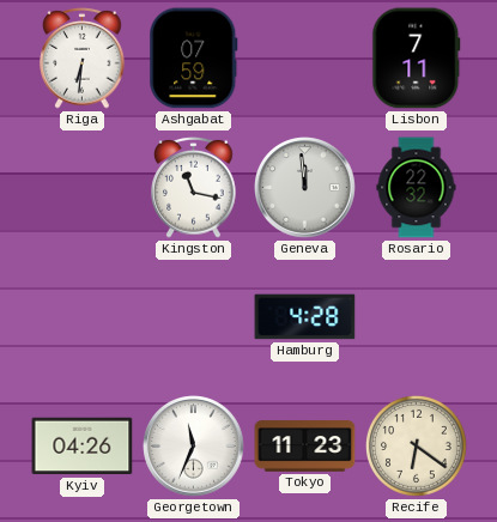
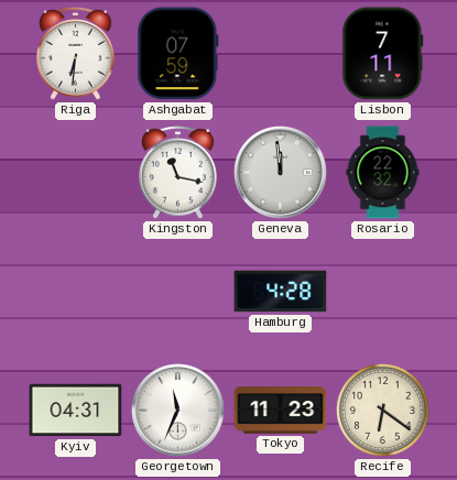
Kyiv: 04:26 -> 04:31
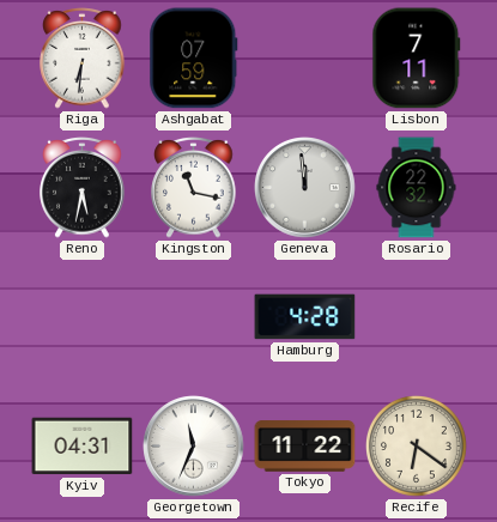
Reno: none -> 5:32
Tokyo: 11:23 -> 11:22
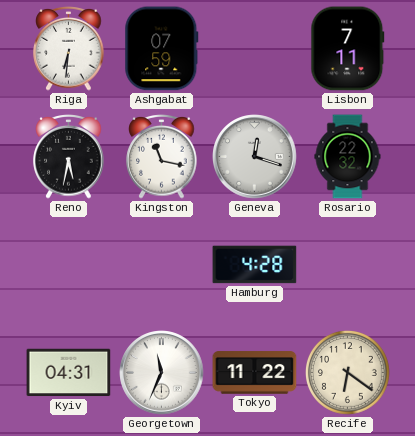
Geneva: 11:59 -> 12:18
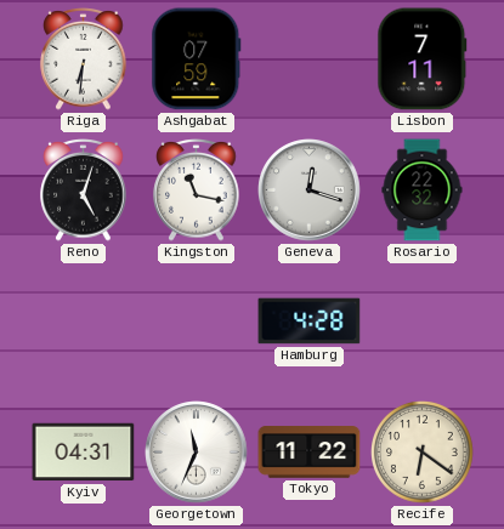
Reno: 5:32 -> 5:03
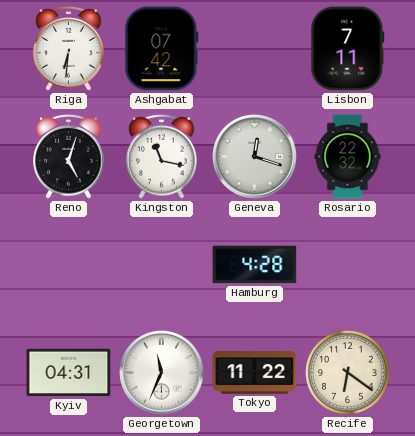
Ashgabat: 07:59 -> 07:42
